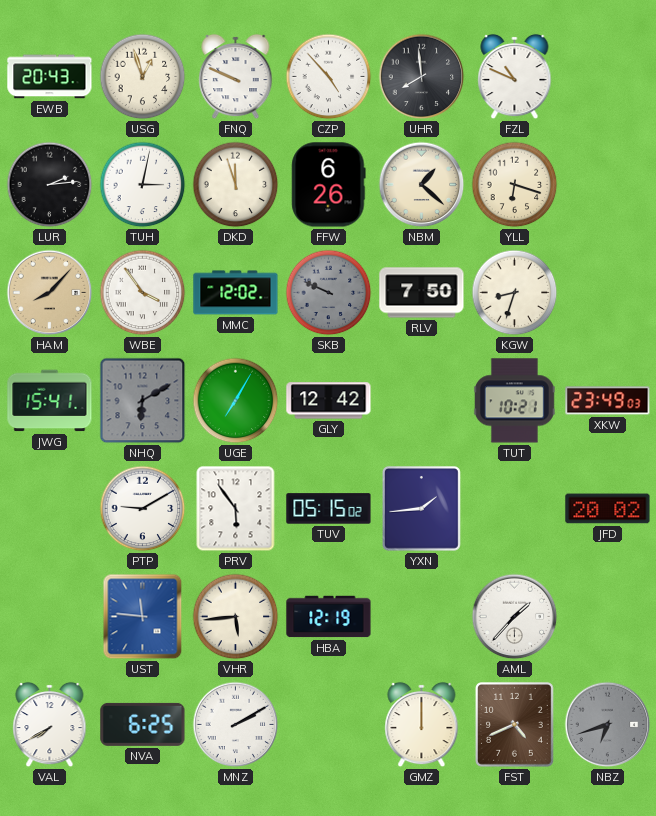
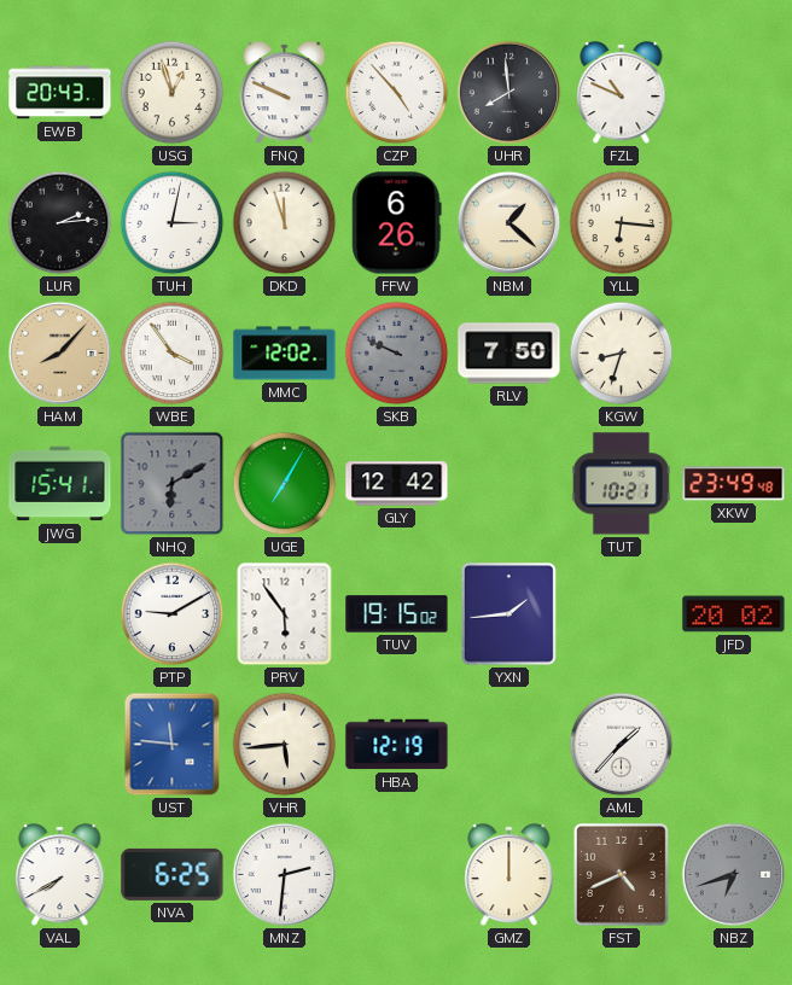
YLL: 6:18 -> 6:16
XKW: 23:49:03 -> 23:49:48
TUV: 05:15 -> 19:15
MNZ: 2:10 -> 2:31
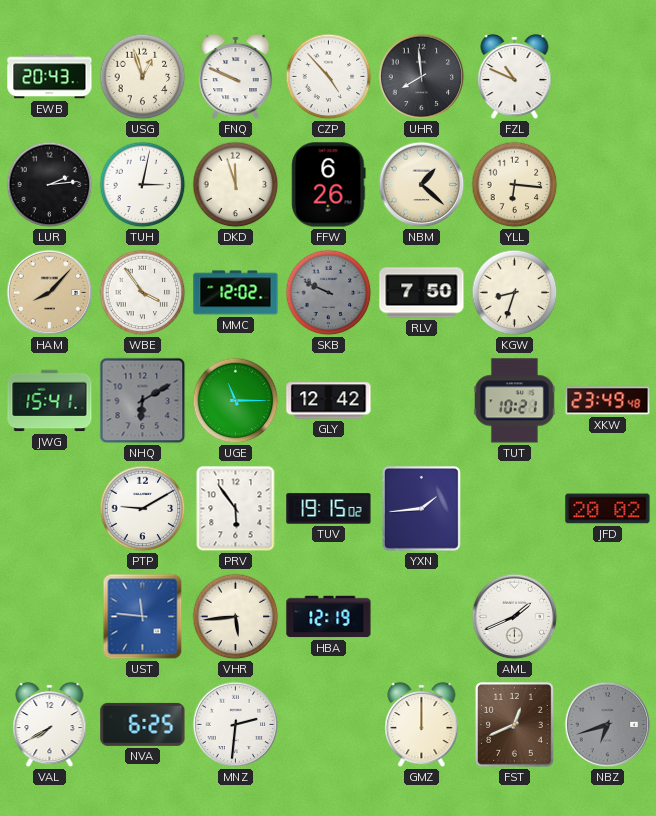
UGE: 7:05 -> 11:15
AML: 1:37 -> 1:41
FST: 4:41 -> 12:41
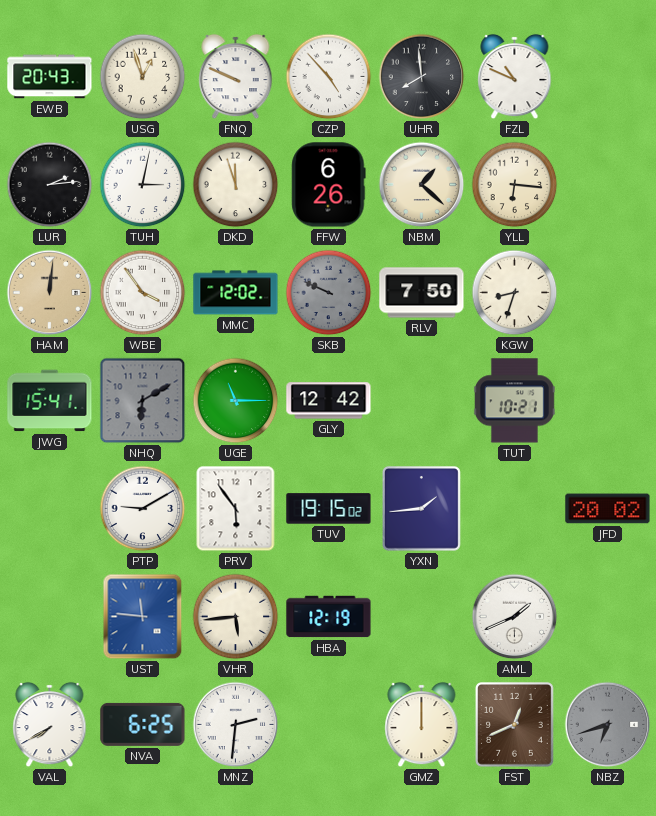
HAM: 8:07 -> 12:01
XKW: 23:49 -> none
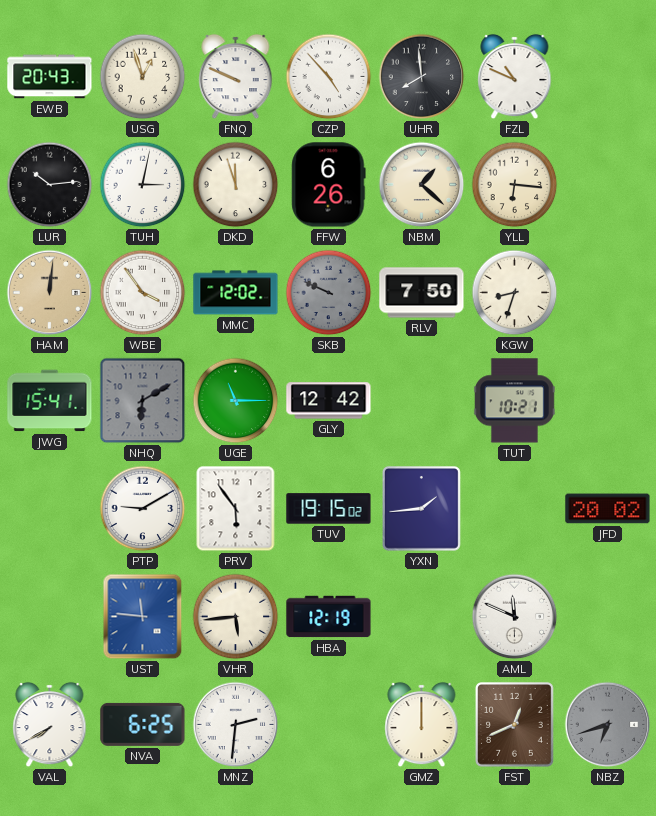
LUR: 2:14 -> 10:14
AML: 1:41 -> 11:49
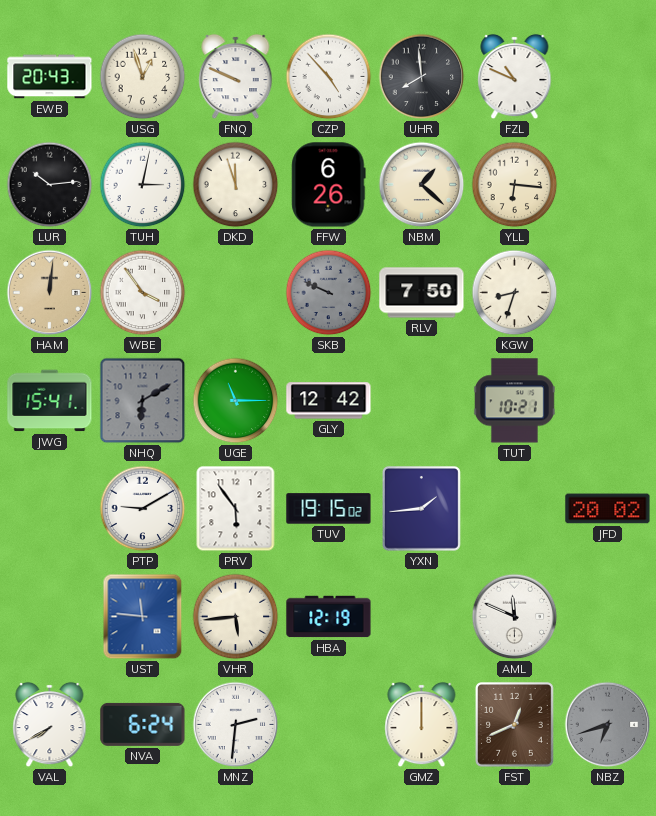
MMC: 12:02 -> none
NVA: 6:25 -> 6:24
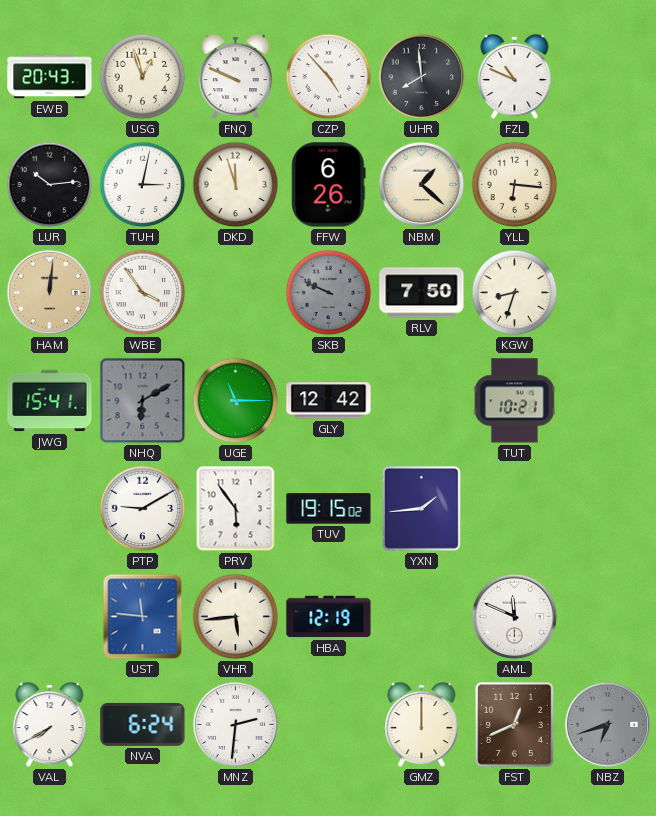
JFD: 20:02 -> none
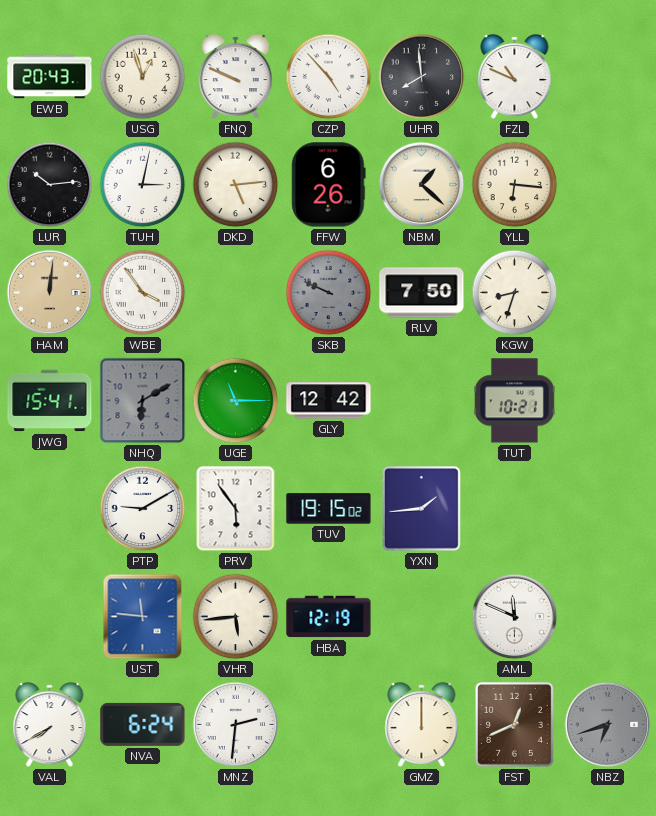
DKD: 11:57 -> 5:14
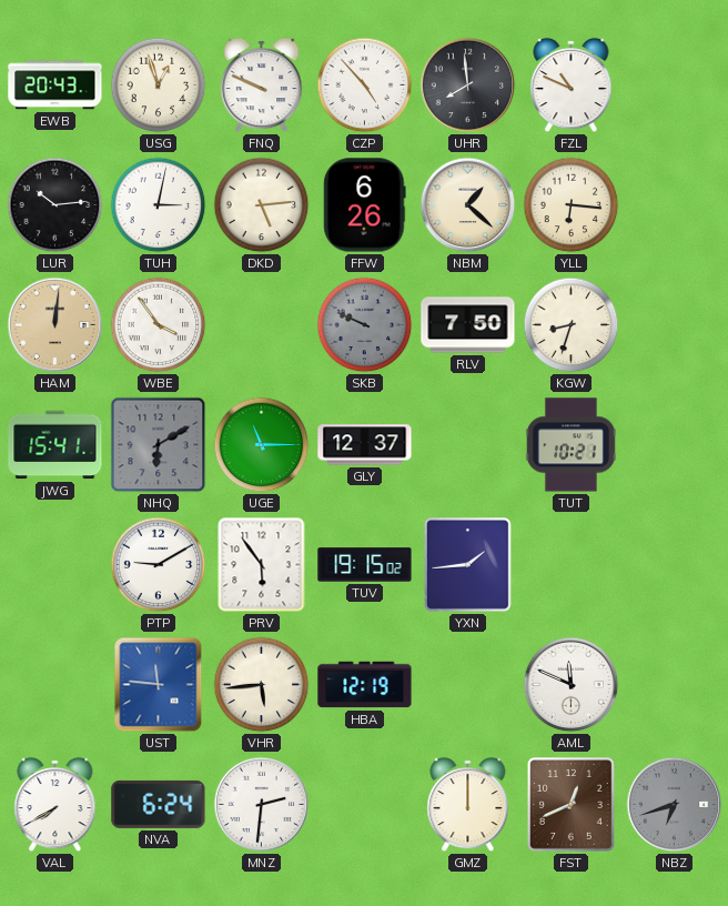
GLY: 12:42 -> 12:37
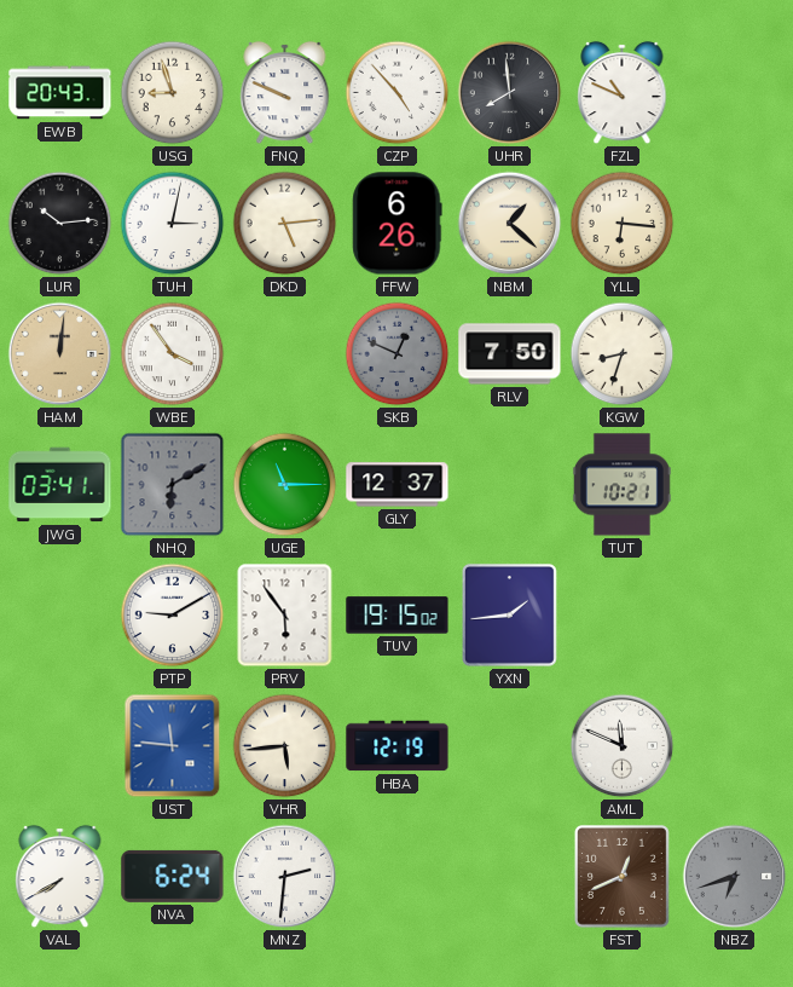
USG: 12:57 -> 8:57
SKB: 9:49 -> 12:49
JWG: 15:41 -> 03:41
GMZ: 12:00 -> none
